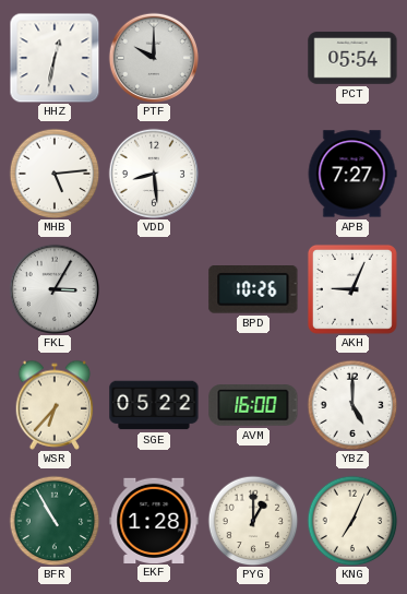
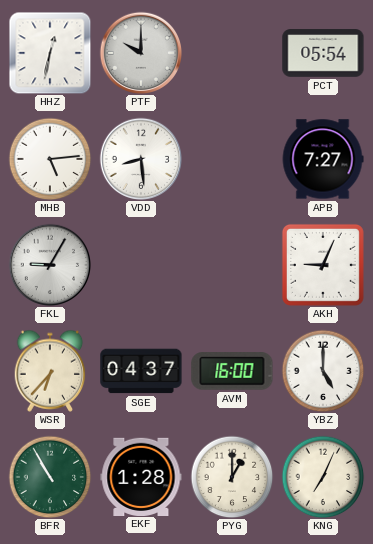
FKL: 3:05 -> 9:05
BPD: 10:26 -> none
SGE: 05:22 -> 04:37
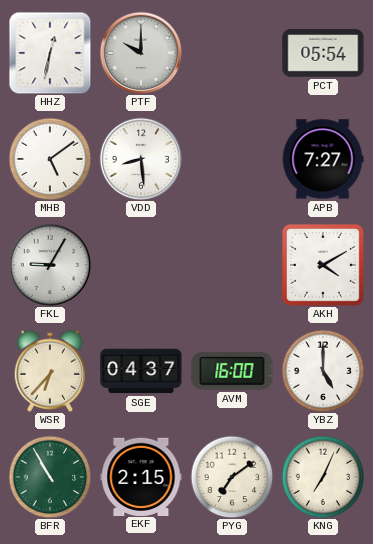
MHB: 5:14 -> 5:09
AKH: 9:04 -> 4:10
EKF: 1:28 -> 2:15
PYG: 1:00 -> 7:09
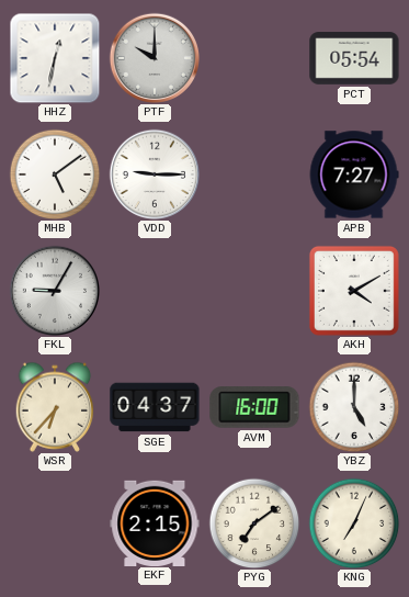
VDD: 8:29 -> 9:15
BFR: 10:55 -> none
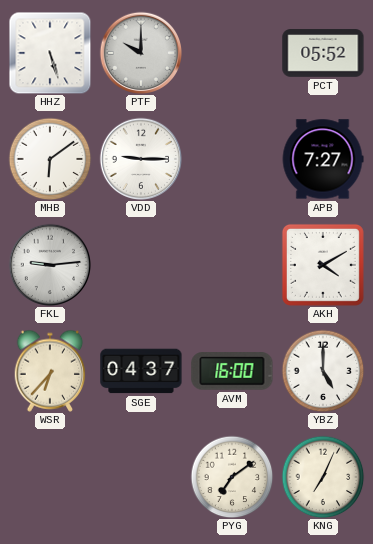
HHZ: 12:32 -> 5:27
PCT: 05:54 -> 05:52
MHB: 5:09 -> 6:09
FKL: 9:05 -> 9:14
EKF: 2:15 -> none
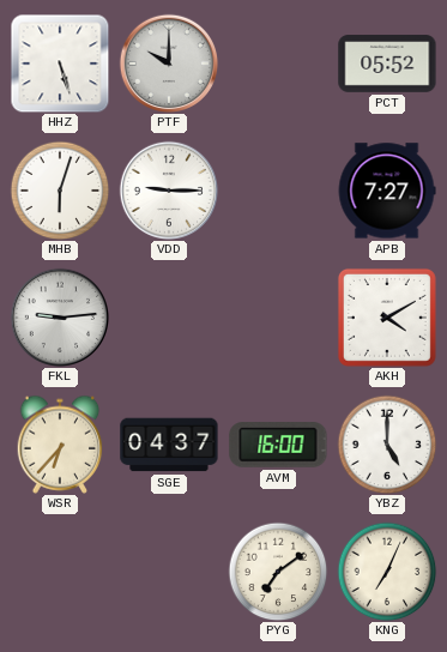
MHB: 6:09 -> 6:03
